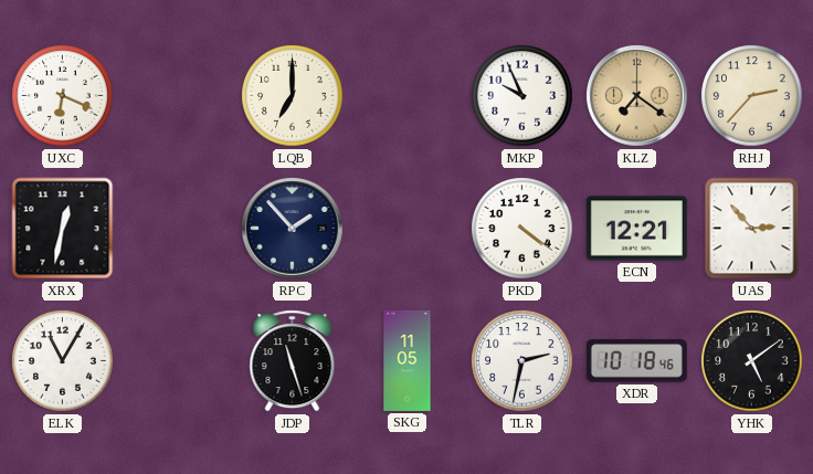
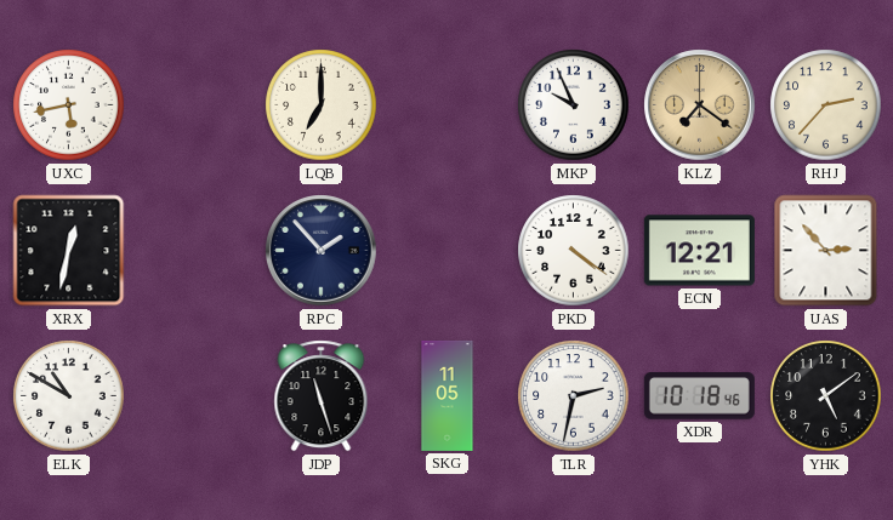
UXC: 6:19 -> 5:43
ELK: 11:05 -> 10:50
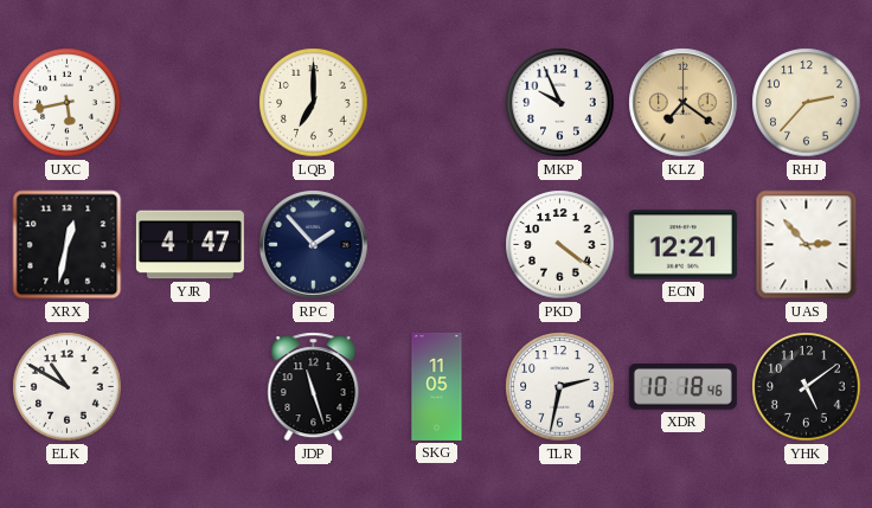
YJR: none -> 4:47
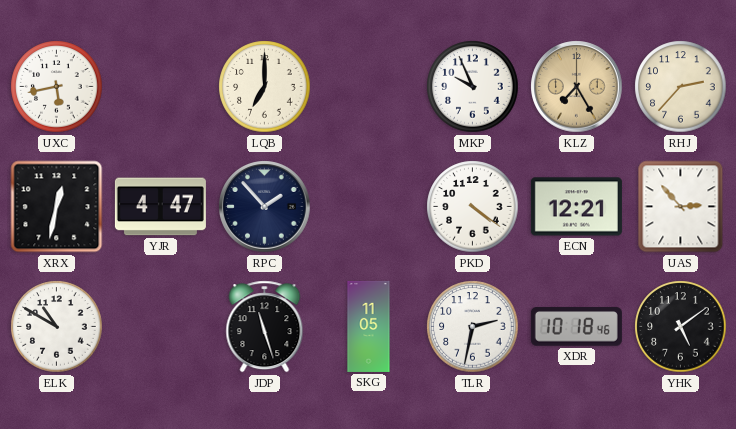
KLZ: 7:21 -> 7:25
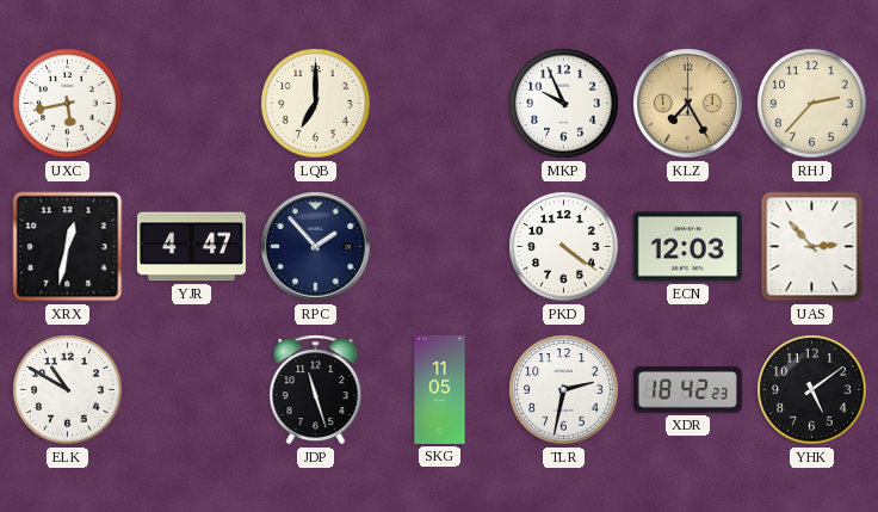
ECN: 12:21 -> 12:03
XDR: 10:18 -> 18:42
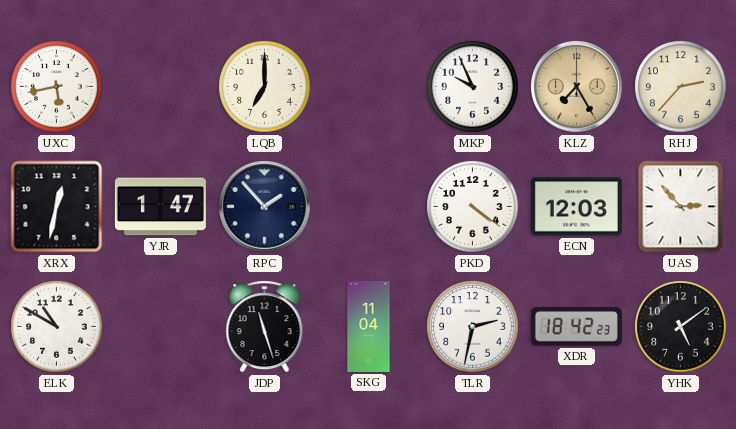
YJR: 4:47 -> 1:47
SKG: 11:05 -> 11:04
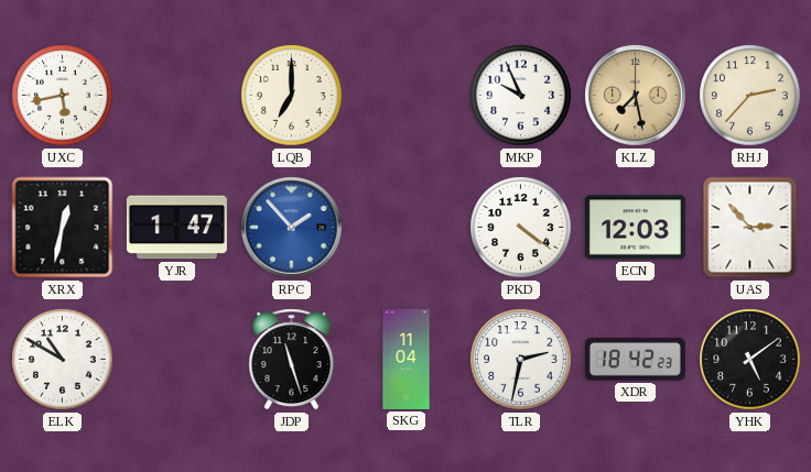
KLZ: 7:25 -> 7:28
RPC dial: navy -> blue
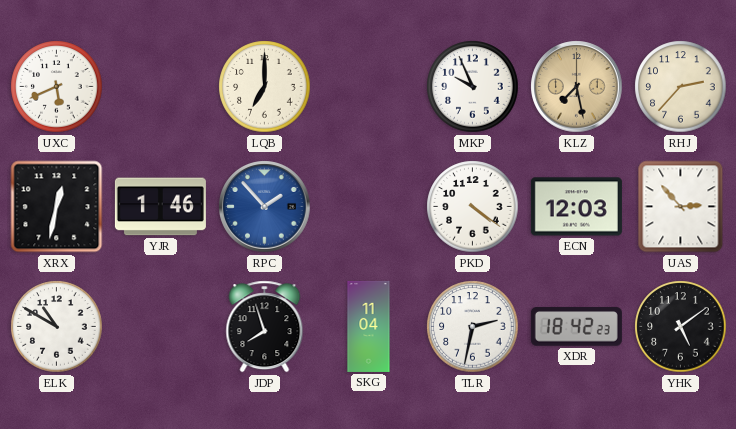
UXC: 5:43 -> 5:41
YJR: 1:47 -> 1:46
JDP: 11:27 -> 7:57
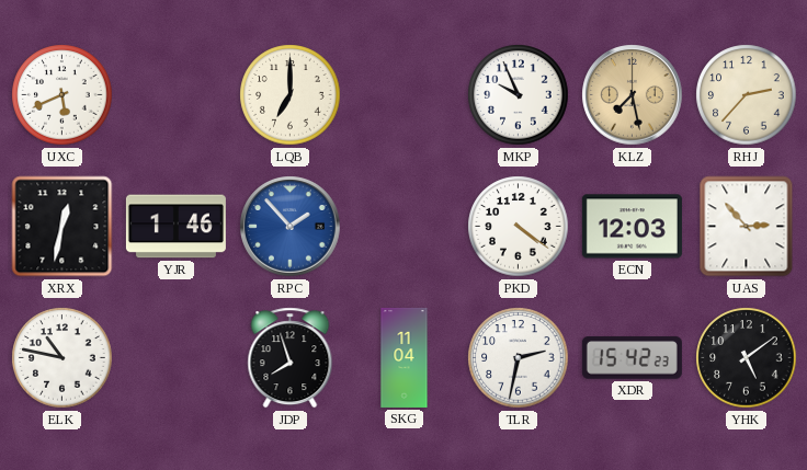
ELK: 10:50 -> 10:47
XDR: 18:42 -> 15:42
